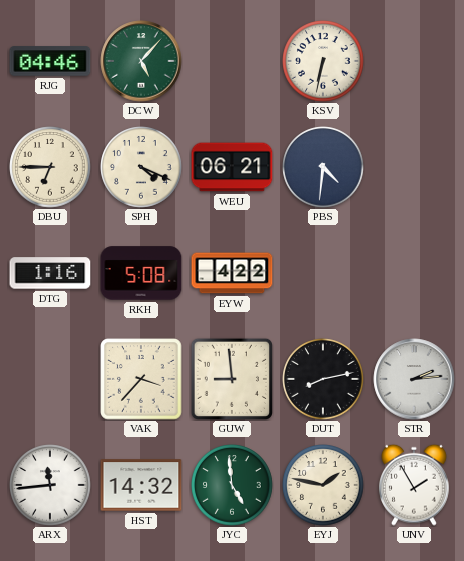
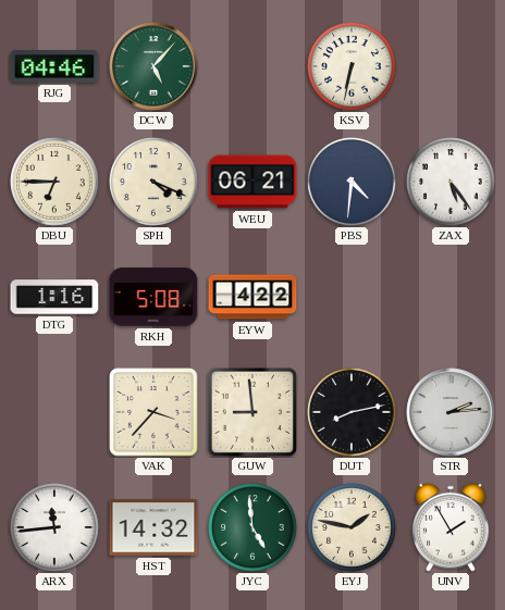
ZAX: none -> 5:24
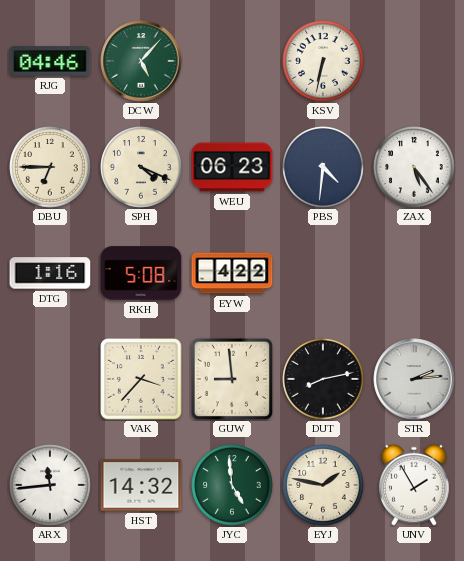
WEU: 06:21 -> 06:23
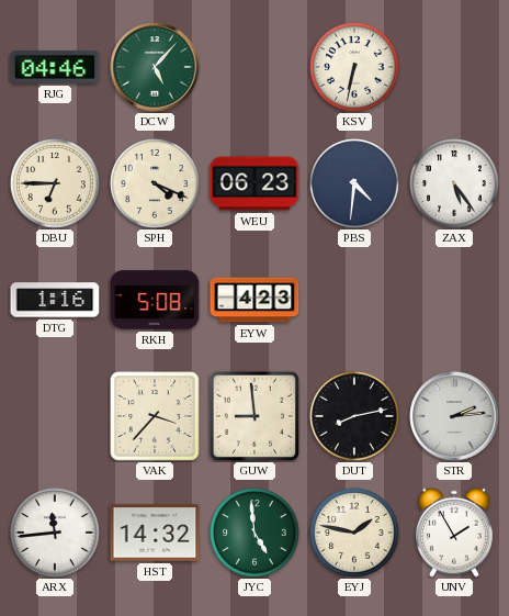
EYW: 4:22 -> 4:23
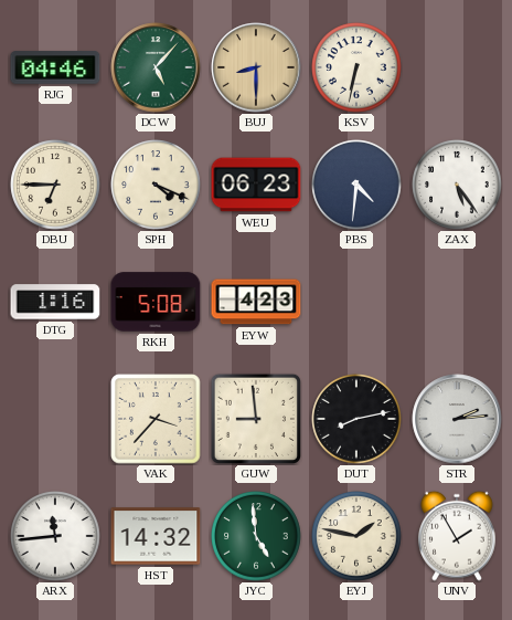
BUJ: none -> 8:30
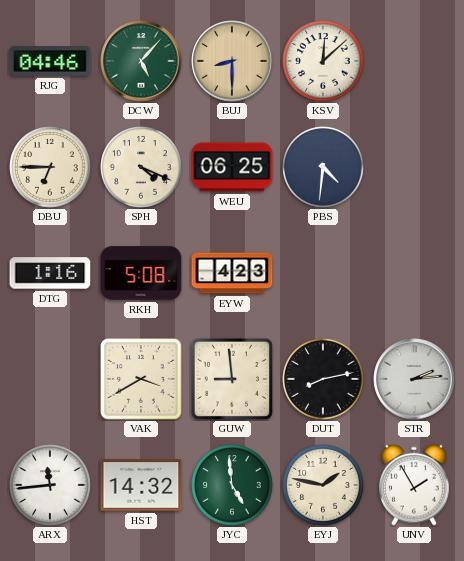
KSV: 6:32 -> 12:08
WEU: 06:23 -> 06:25
ZAX: 5:24 -> none
VAK: 3:37 -> 3:40
